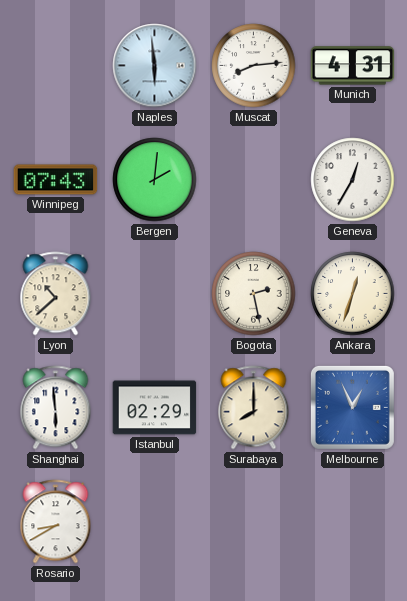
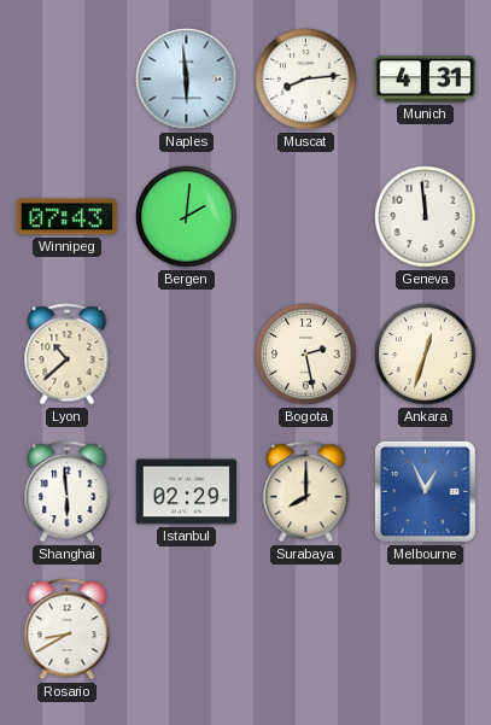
Geneva: 12:35 -> 11:59
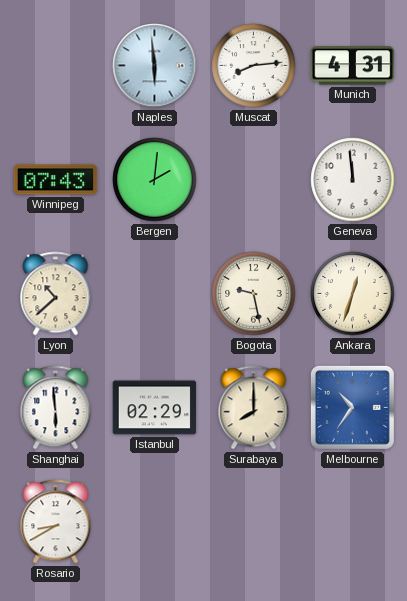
Bogota: 2:28 -> 9:28
Melbourne: 12:56 -> 10:36
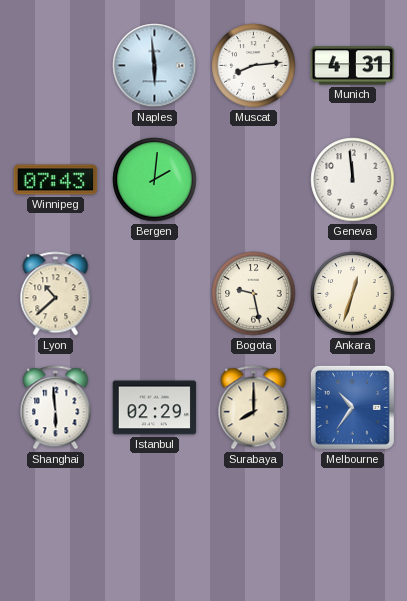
Rosario: 8:40 -> none
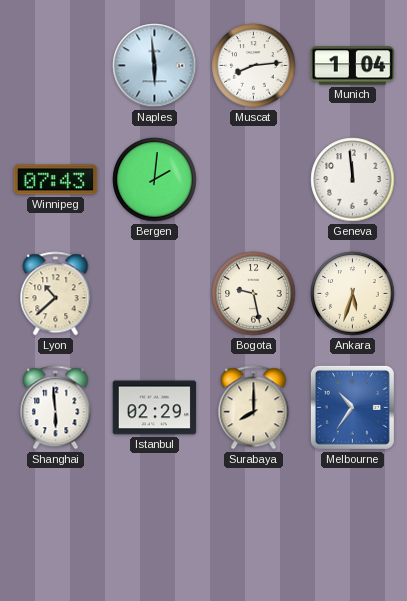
Munich: 4:31 -> 1:04
Ankara: 12:33 -> 5:33
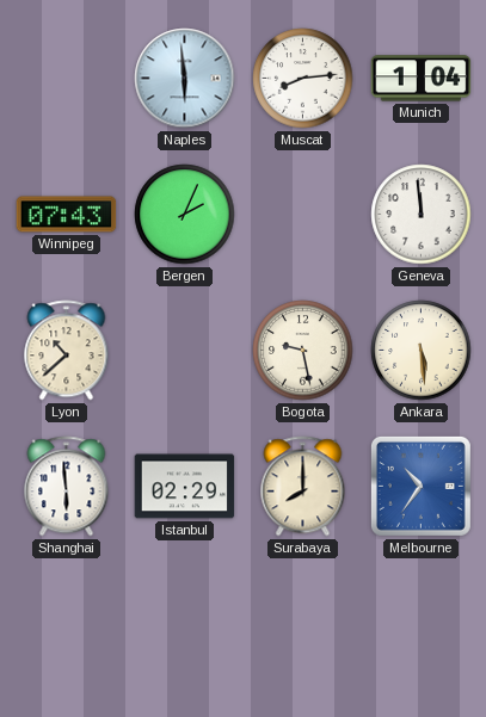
Bergen: 2:01 -> 2:04
Ankara: 5:33 -> 5:29
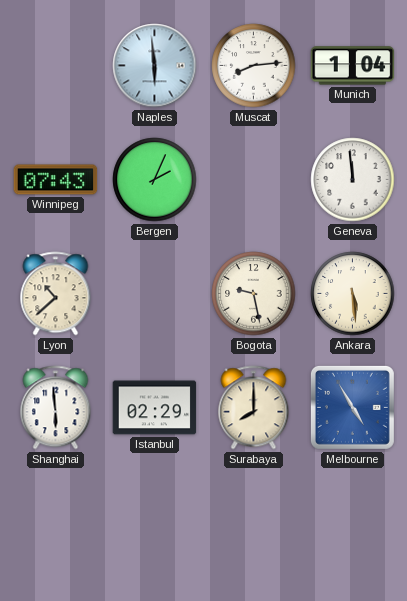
Melbourne: 10:36 -> 4:55
